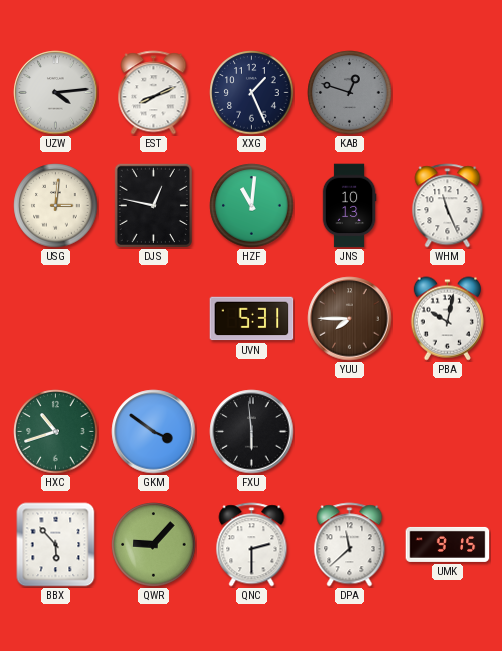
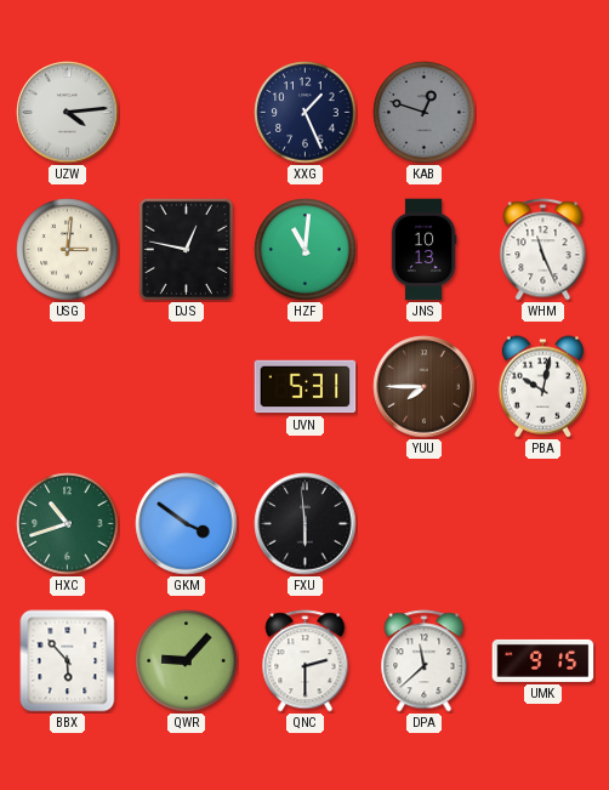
EST: 8:11 -> none
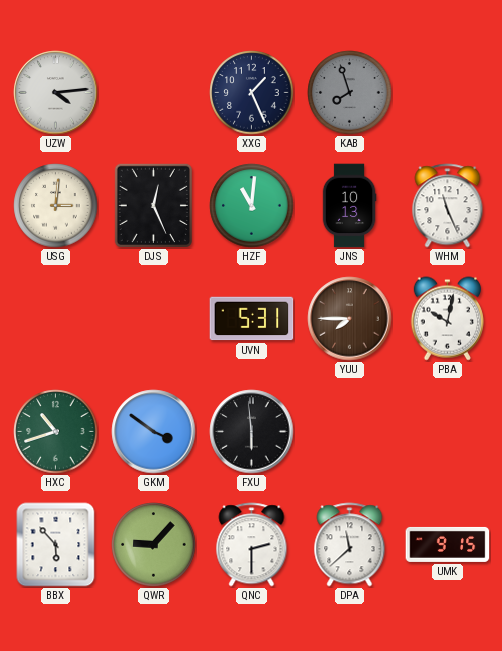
KAB: 12:48 -> 7:57
DJS: 12:47 -> 12:26
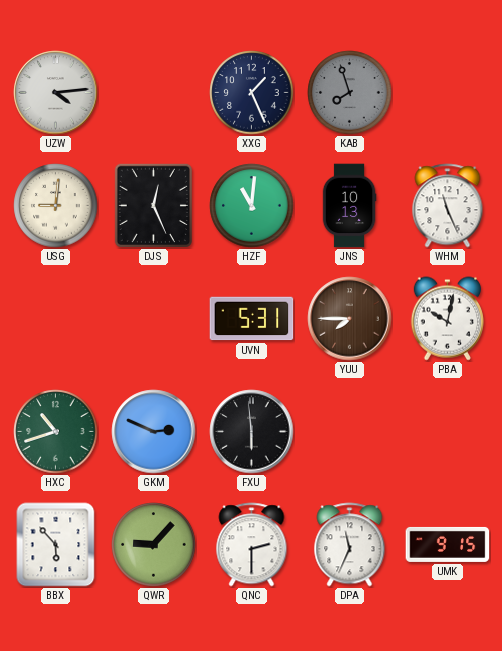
USG: 3:01 -> 9:01
GKM: 3:51 -> 2:49
DPA: 11:38 -> 11:34
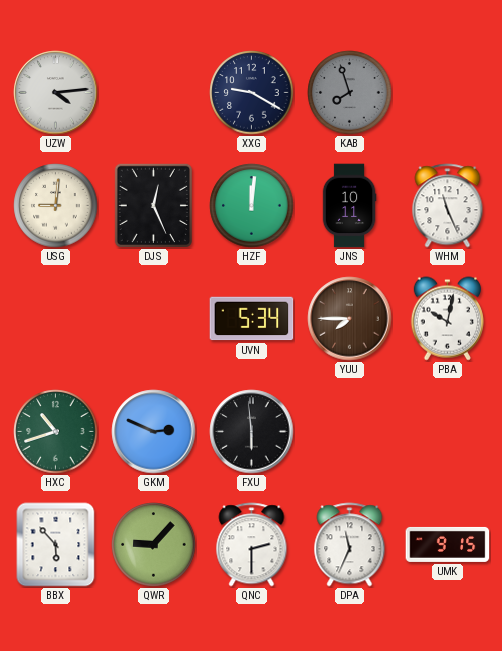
XXG: 1:26 -> 9:20
HZF: 11:01 -> 12:01
JNS: 10:13 -> 10:11
UVN: 5:31 -> 5:34
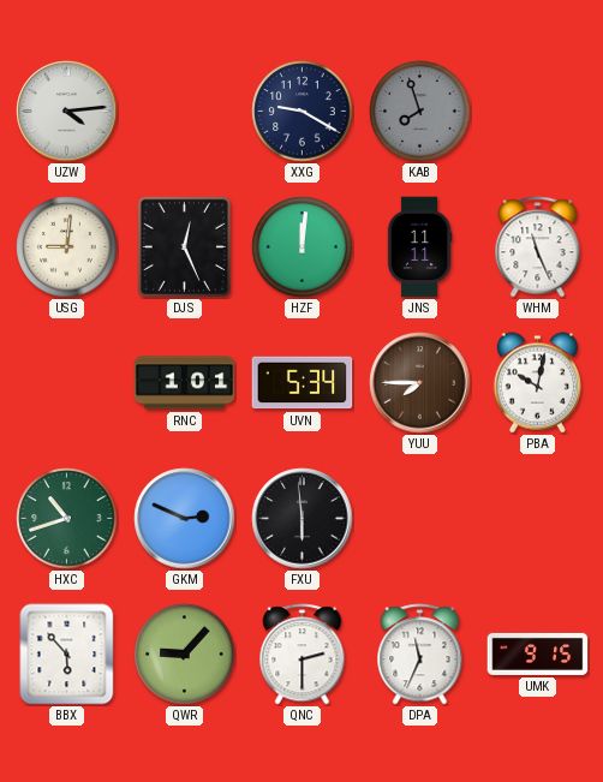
JNS: 10:11 -> 11:11
RNC: none -> 1:01
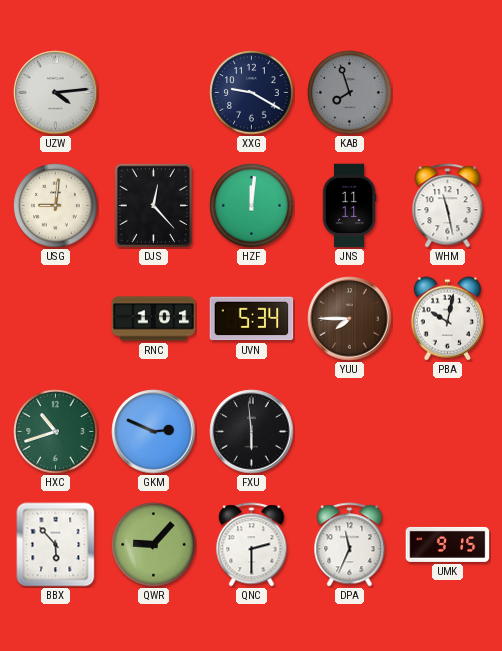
DJS: 12:26 -> 12:23
WHM: 11:26 -> 11:28
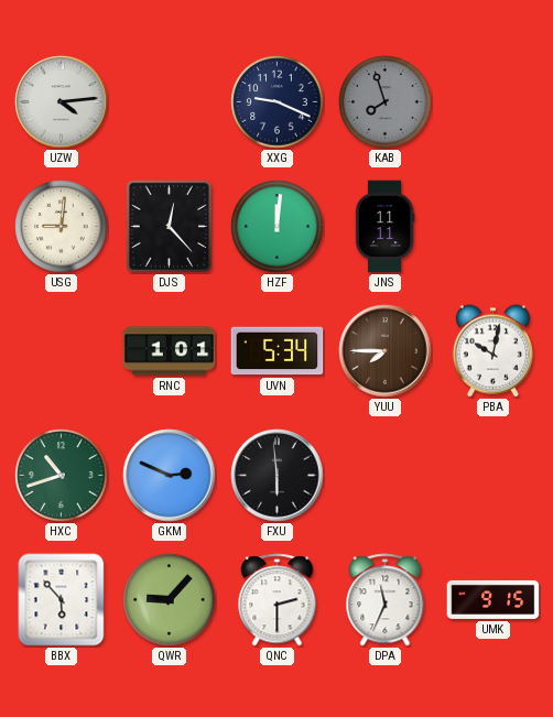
XXG: 9:20 -> 9:19
WHM: 11:28 -> none
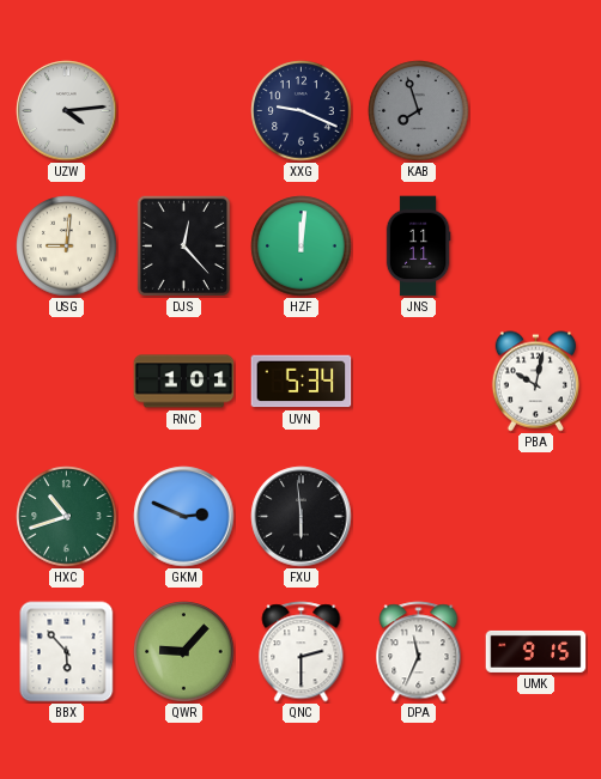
YUU: 7:45 -> none
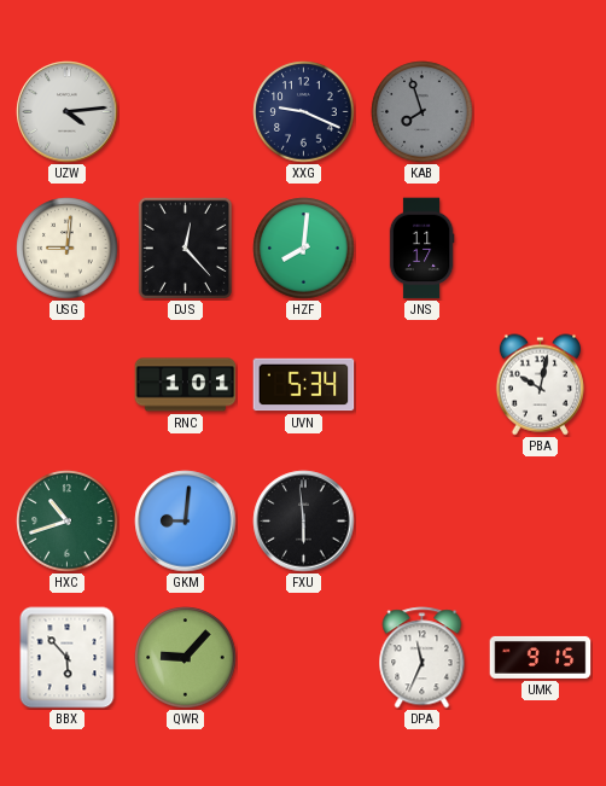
HZF: 12:01 -> 8:01
JNS: 11:11 -> 11:17
GKM: 2:49 -> 9:01
QNC: 2:30 -> none
